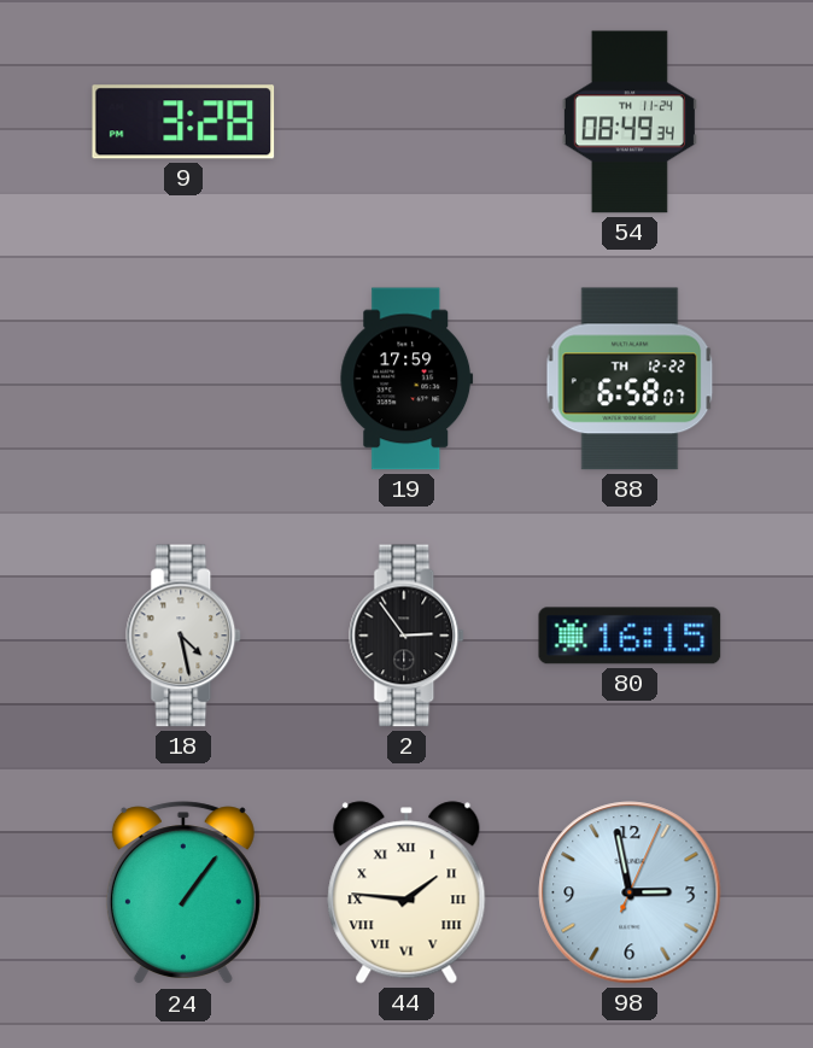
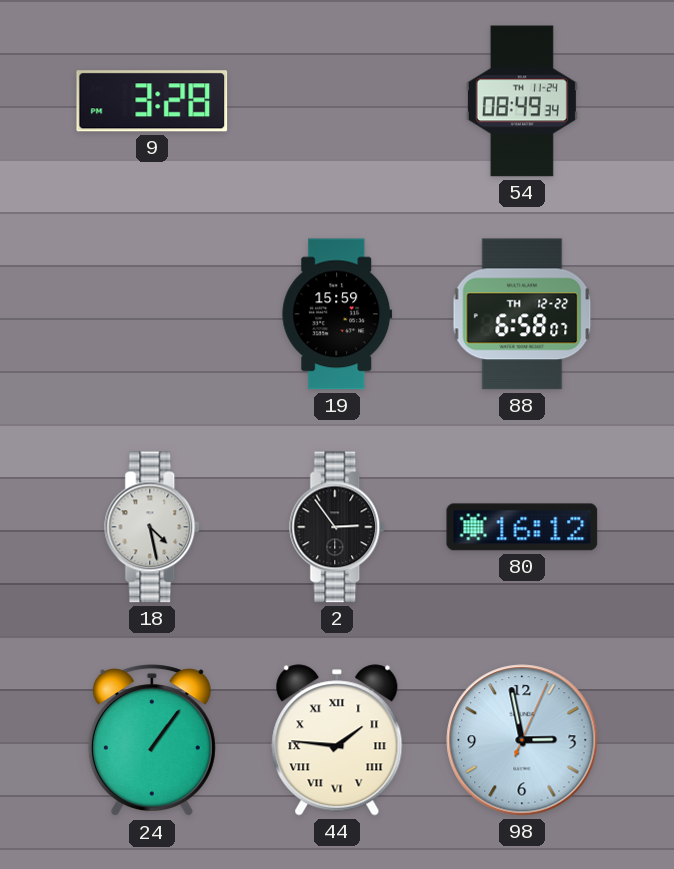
19: 17:59 -> 15:59
80: 16:15 -> 16:12
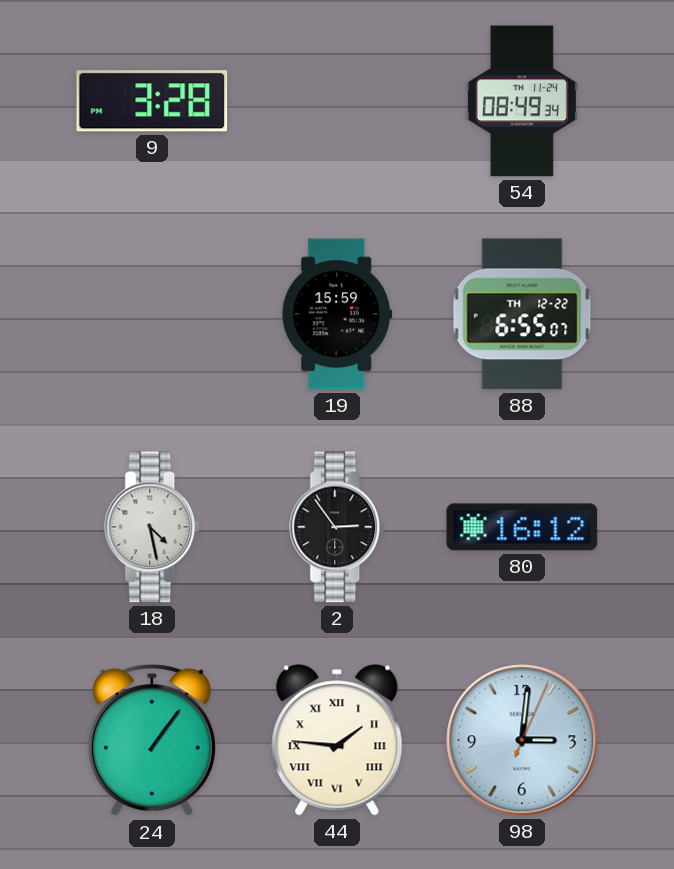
88: 6:58 -> 6:55
98: 2:58 -> 3:01
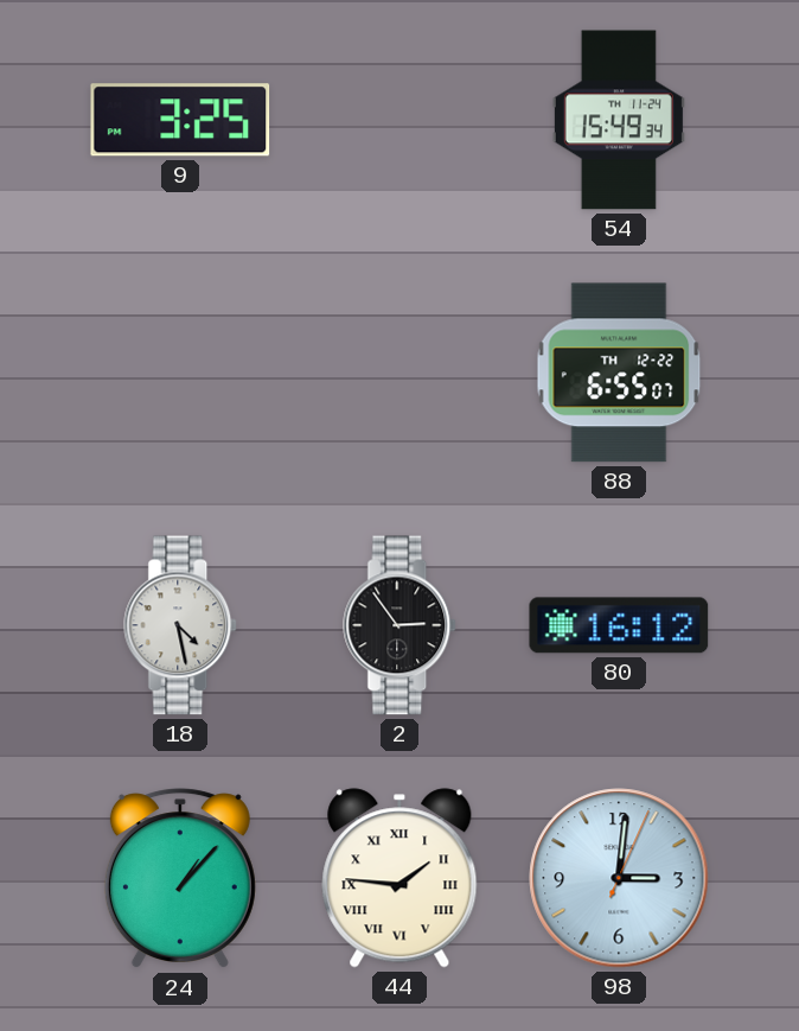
9: 3:28 -> 3:25
54: 08:49 -> 15:49
19: 15:59 -> none
24: 1:06 -> 1:07
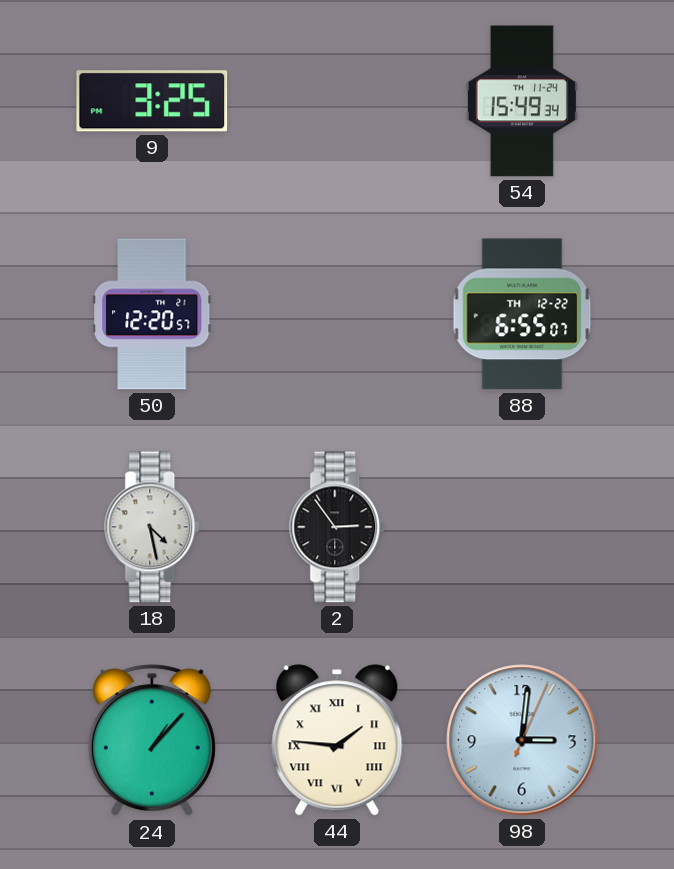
50: none -> 12:20
80: 16:12 -> none
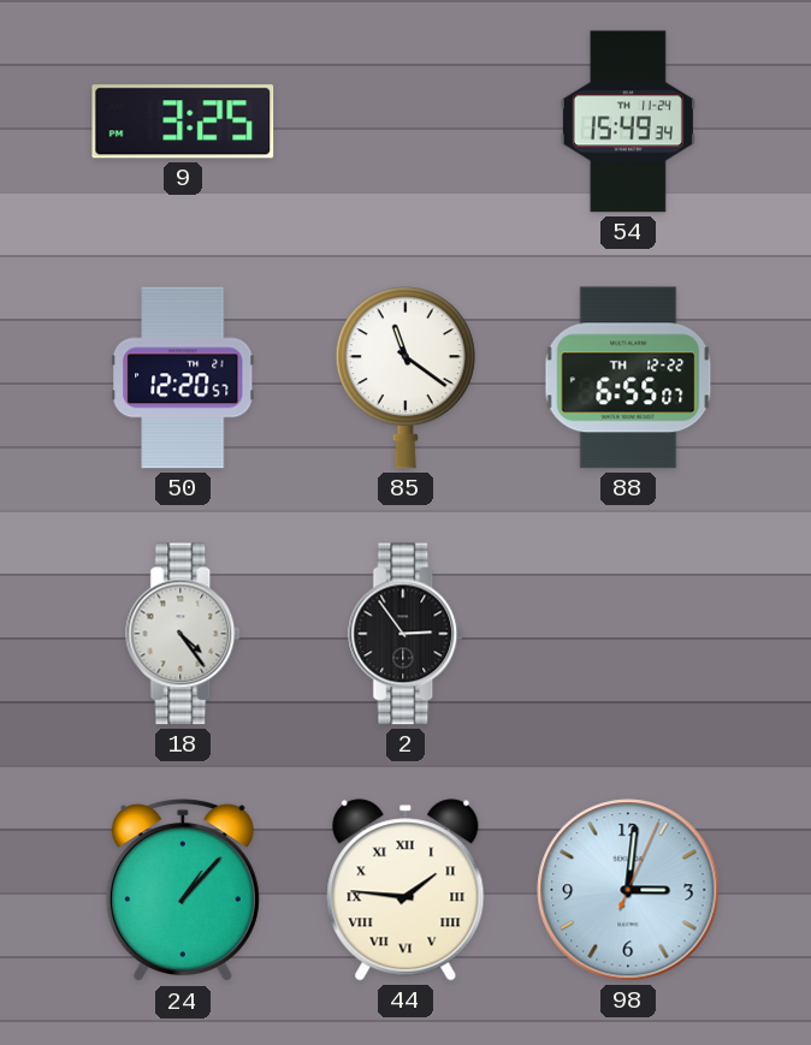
85: none -> 11:21
18: 4:28 -> 4:24
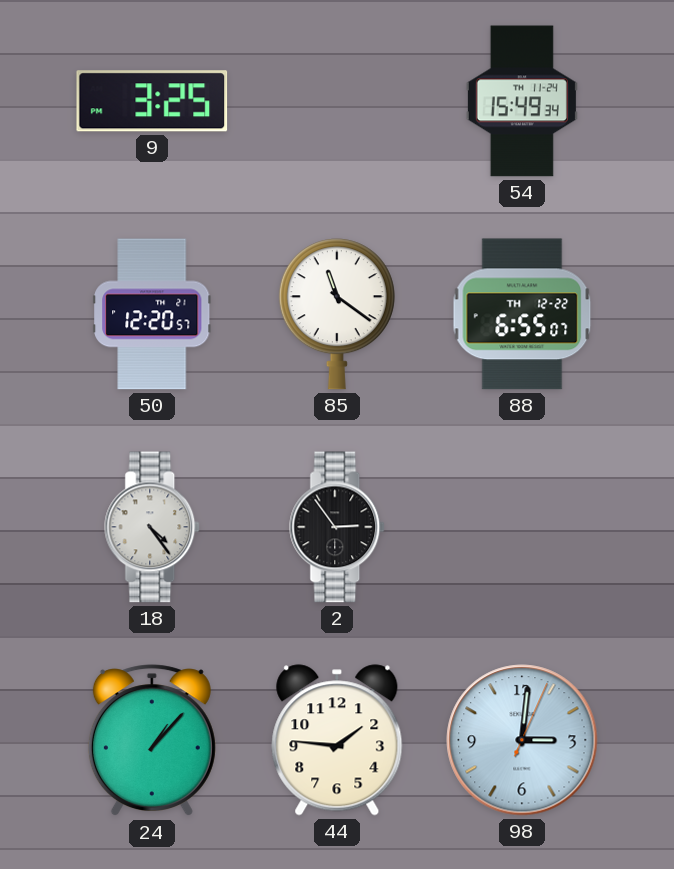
44 numerals: Roman -> Arabic
